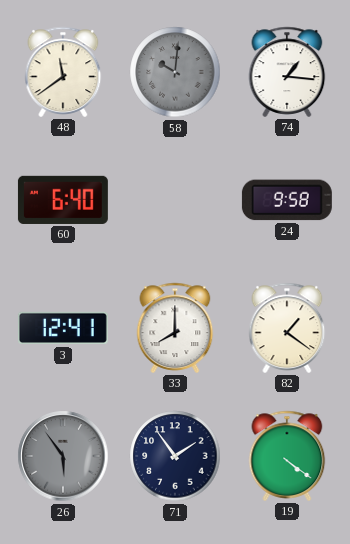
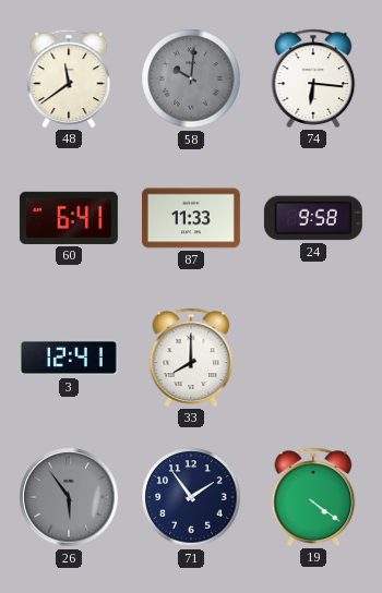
74: 1:16 -> 6:16
60: 6:40 -> 6:41
87: none -> 11:33
82: 1:21 -> none
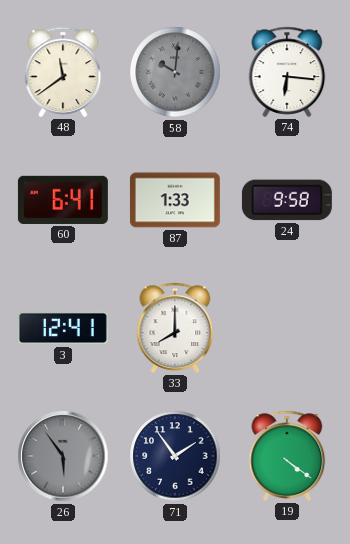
87: 11:33 -> 1:33
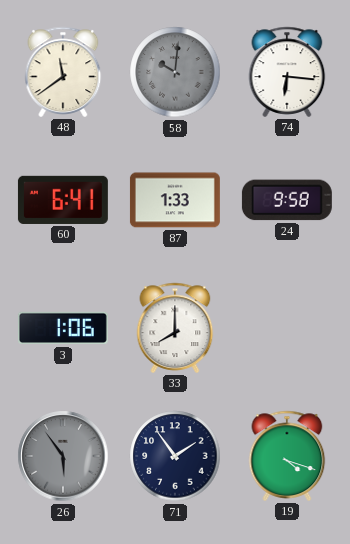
3: 12:41 -> 1:06
19: 4:21 -> 4:18
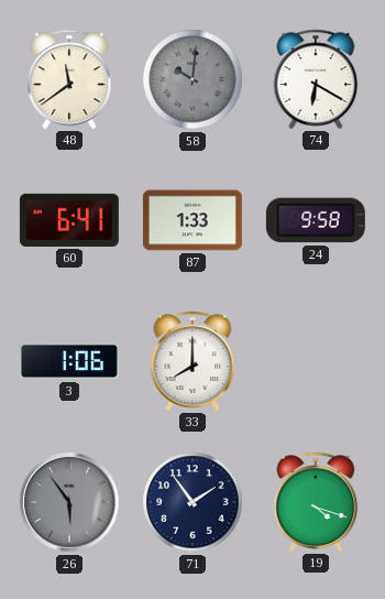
74: 6:16 -> 6:20
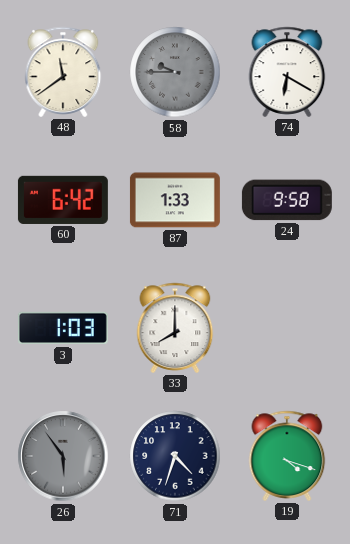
58: 10:01 -> 9:45
60: 6:41 -> 6:42
3: 1:06 -> 1:03
71: 1:54 -> 4:33
